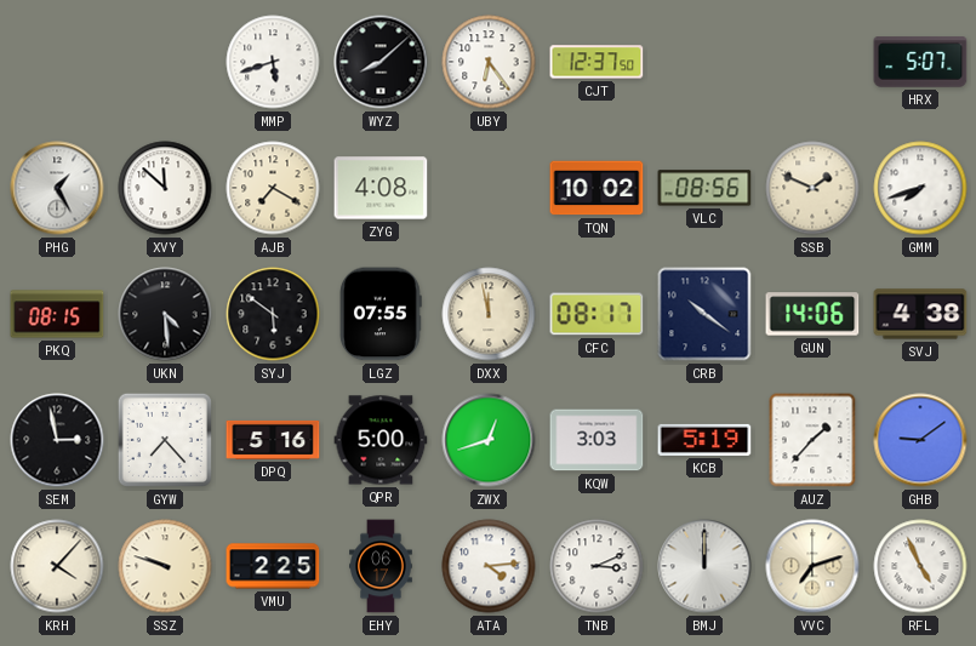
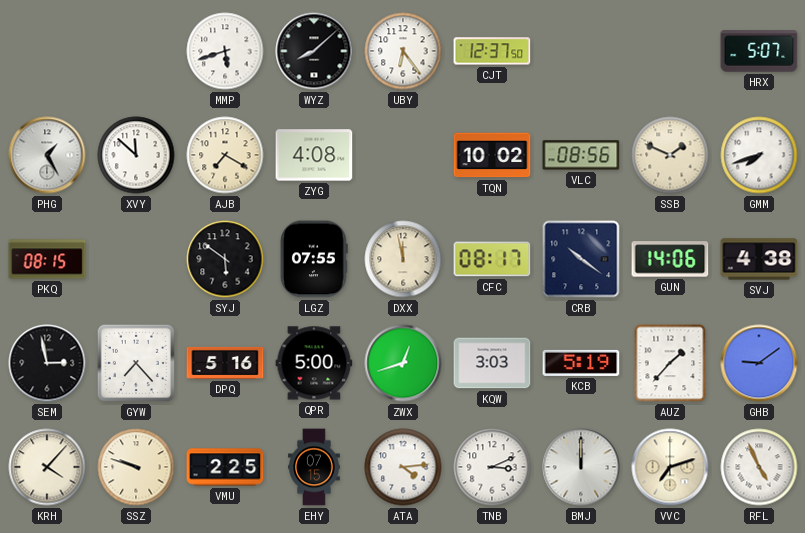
UKN: 4:29 -> none
EHY: 06:17 -> 07:15
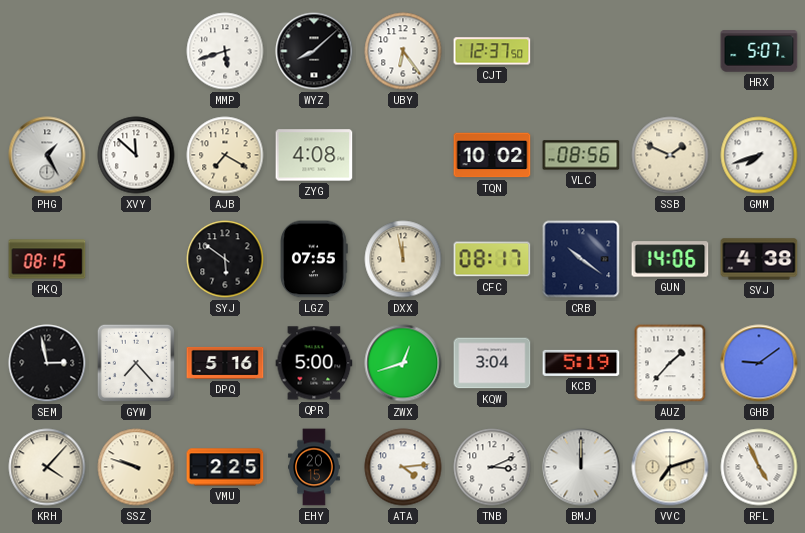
KQW: 3:03 -> 3:04
EHY: 07:15 -> 20:15
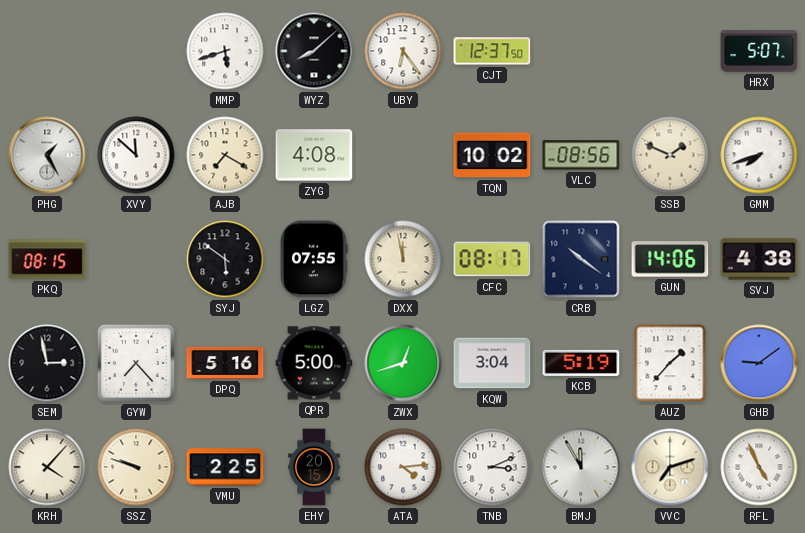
BMJ: 12:00 -> 11:55
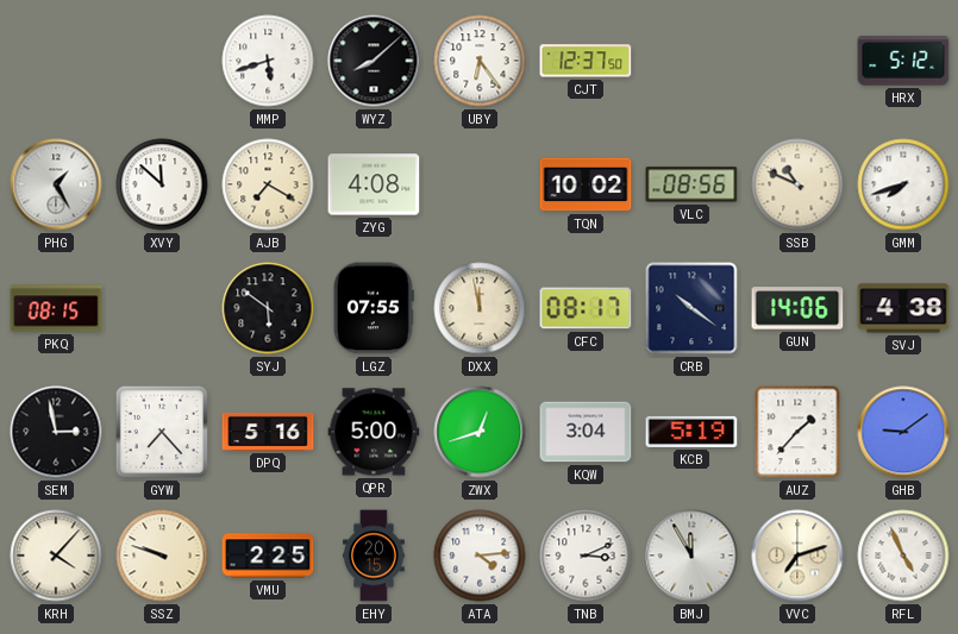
HRX: 5:07 -> 5:12
SSB: 1:49 -> 10:49
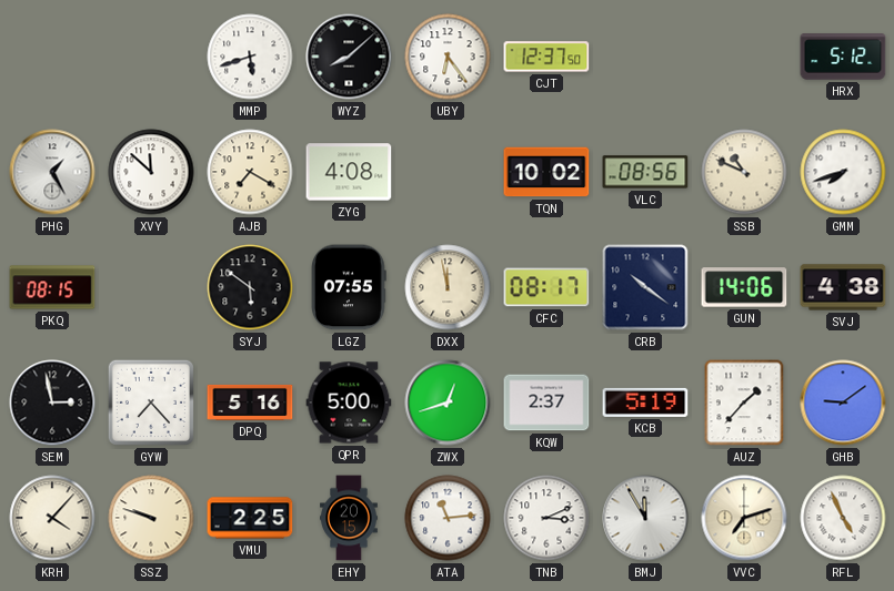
KQW: 3:04 -> 2:37
ATA: 4:14 -> 11:14
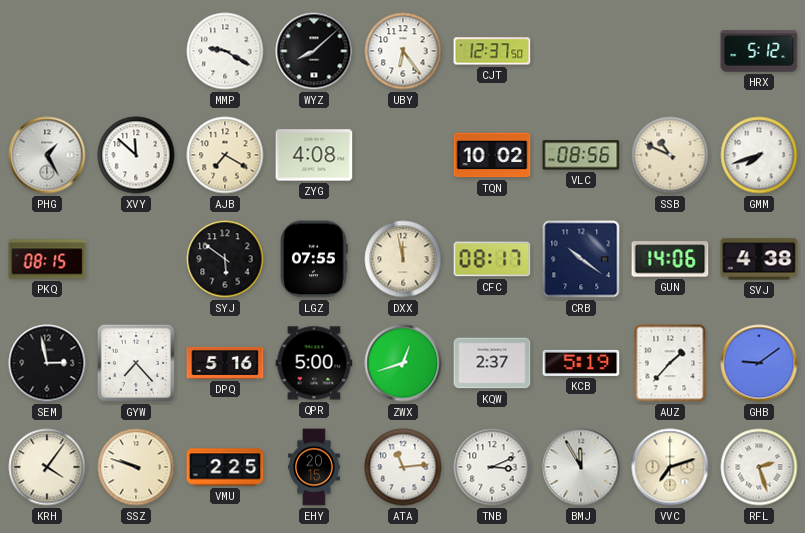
MMP: 5:42 -> 9:20
KRH: 4:07 -> 4:06
RFL: 4:56 -> 2:27
